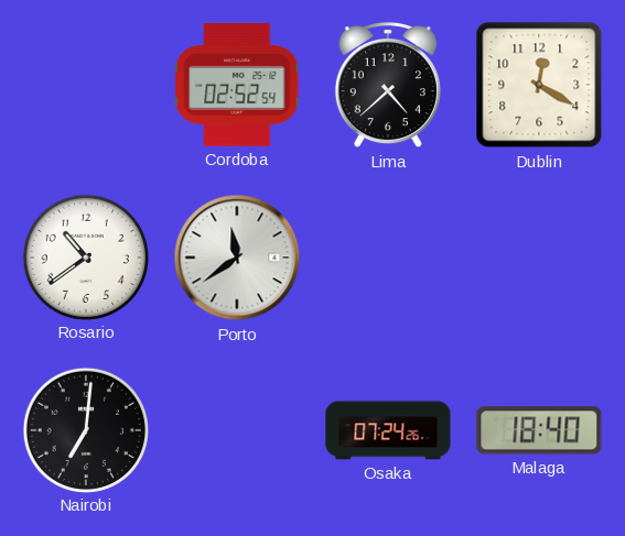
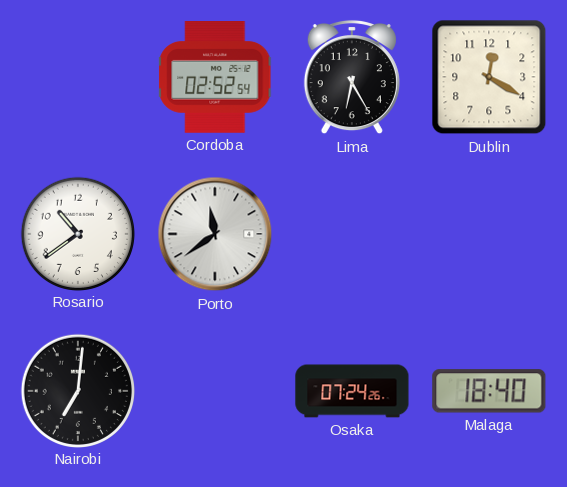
Lima: 4:38 -> 6:25
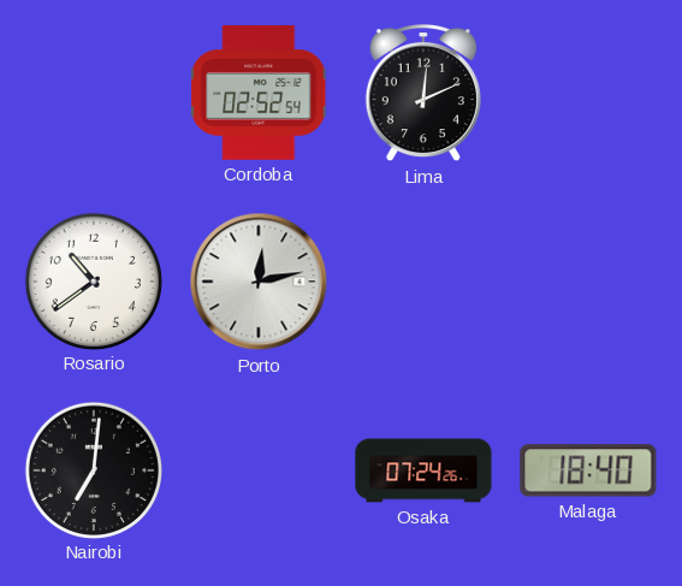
Lima: 6:25 -> 12:11
Dublin: 12:20 -> none
Porto: 11:39 -> 12:13
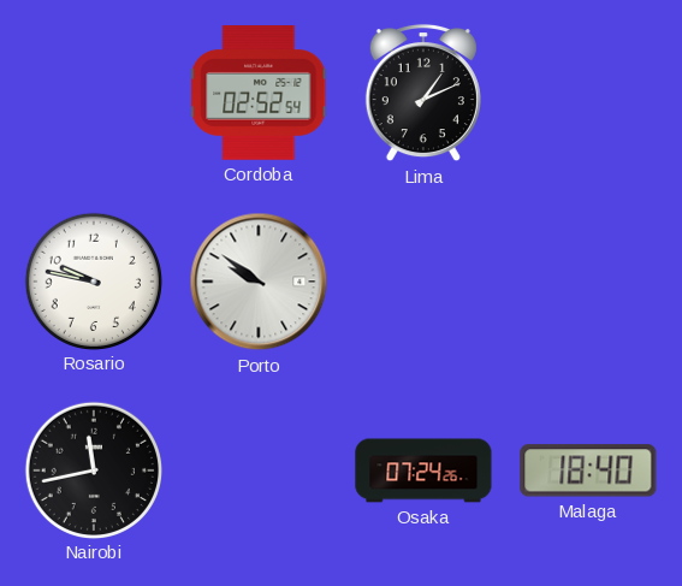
Lima: 12:11 -> 1:11
Rosario: 10:39 -> 9:47
Porto: 12:13 -> 9:51
Nairobi: 7:01 -> 11:43
